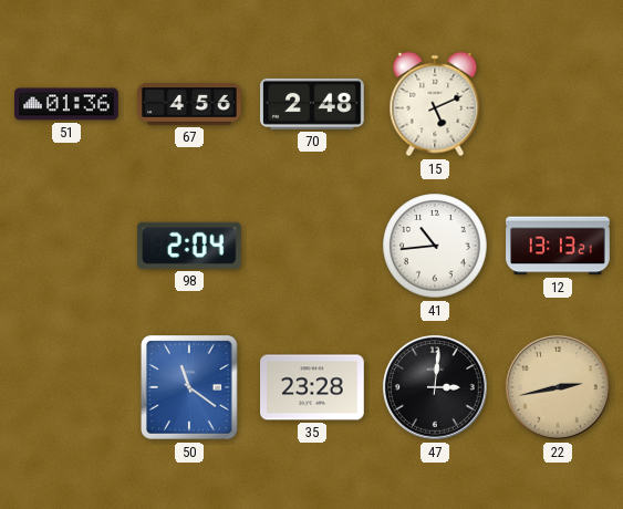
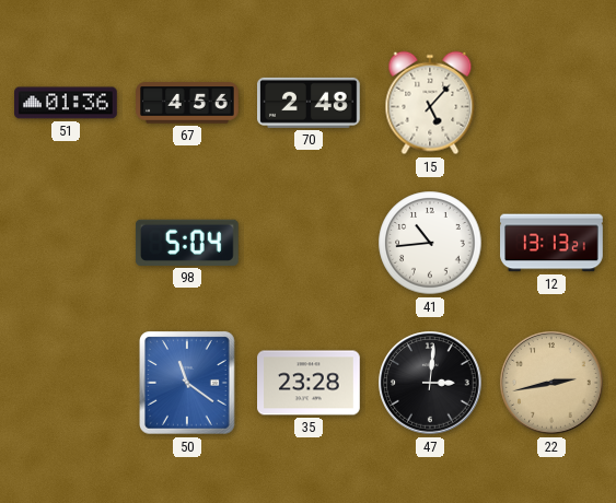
15: 5:11 -> 5:07
98: 2:04 -> 5:04
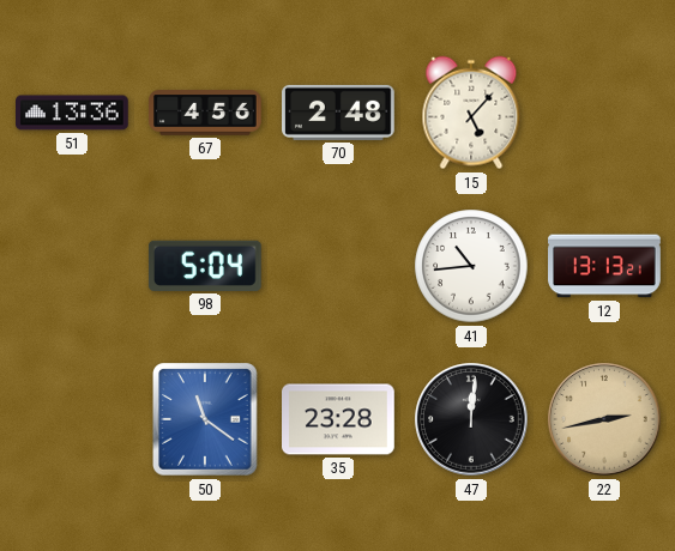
51: 01:36 -> 13:36
47: 3:01 -> 12:01
